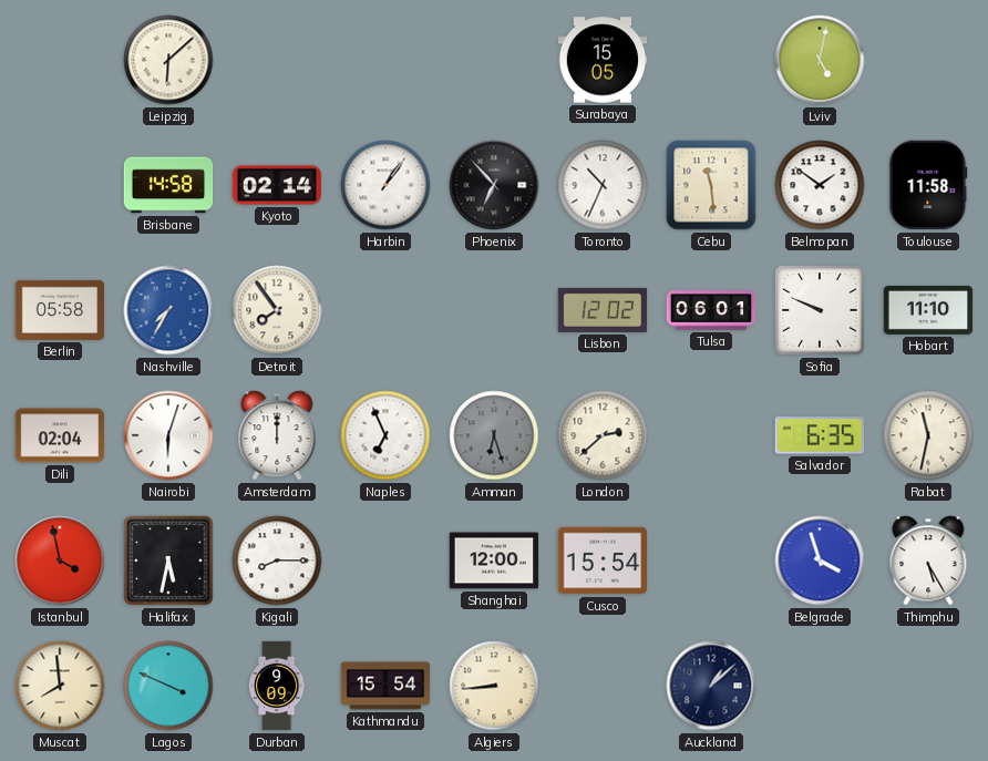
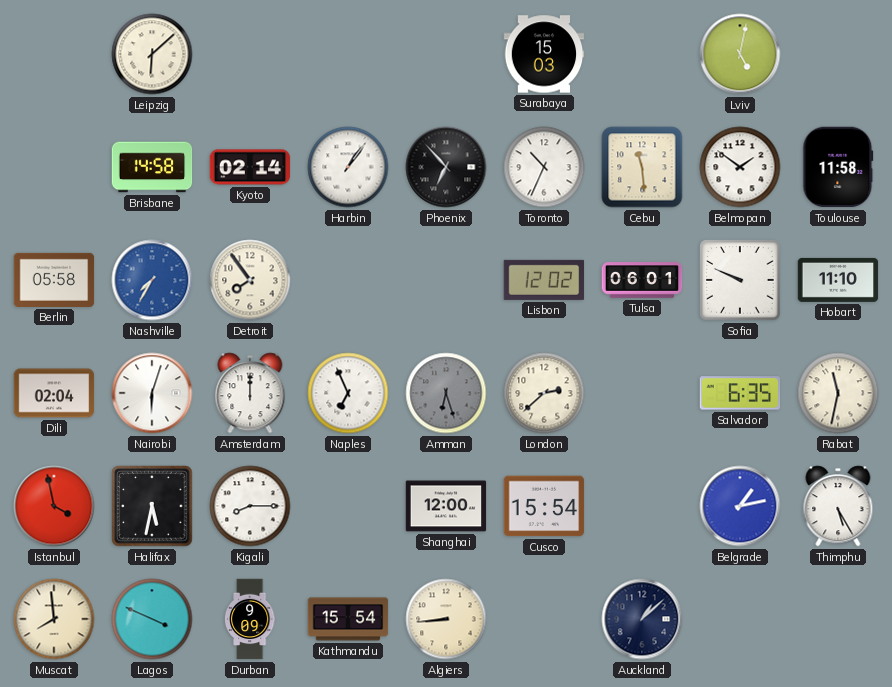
Surabaya: 15:05 -> 15:03
Belgrade: 3:57 -> 1:13
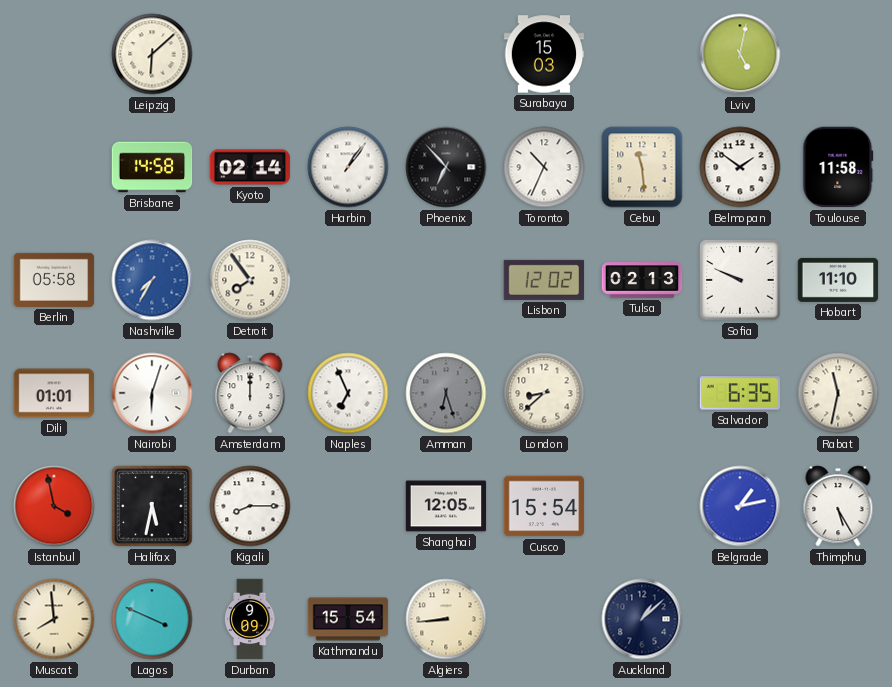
Tulsa: 06:01 -> 02:13
Dili: 02:04 -> 01:01
London: 2:38 -> 8:38
Shanghai: 12:00 -> 12:05
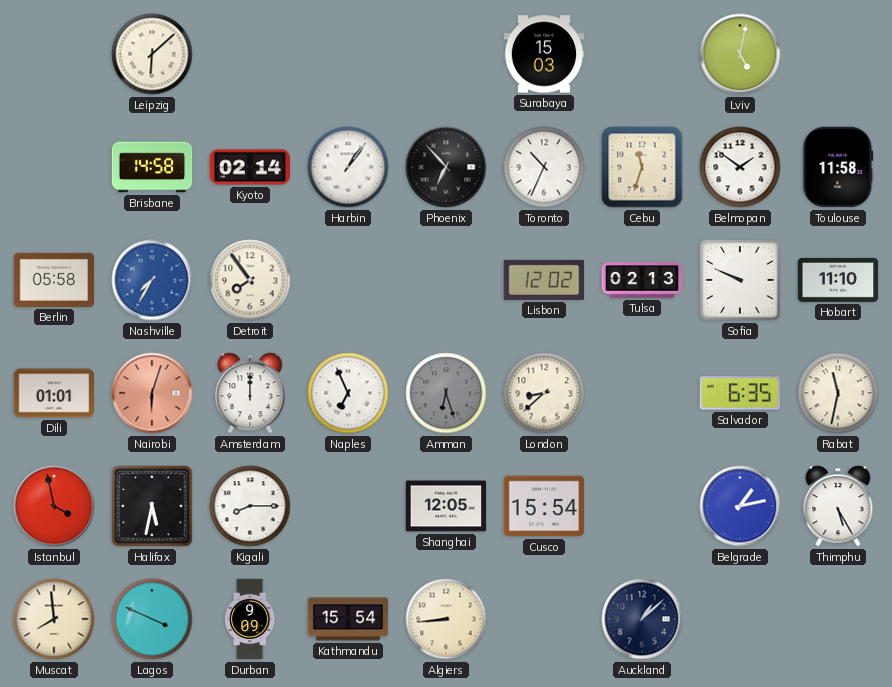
Cebu: 11:29 -> 11:33
Nairobi dial: white -> salmon
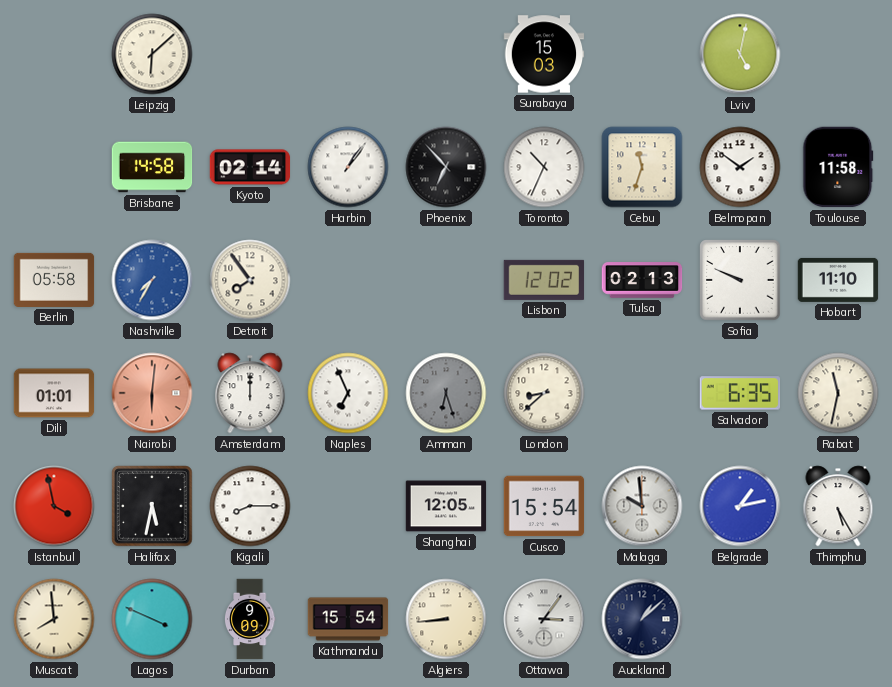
Nairobi: 6:03 -> 6:01
Malaga: none -> 9:59
Ottawa: none -> 3:06
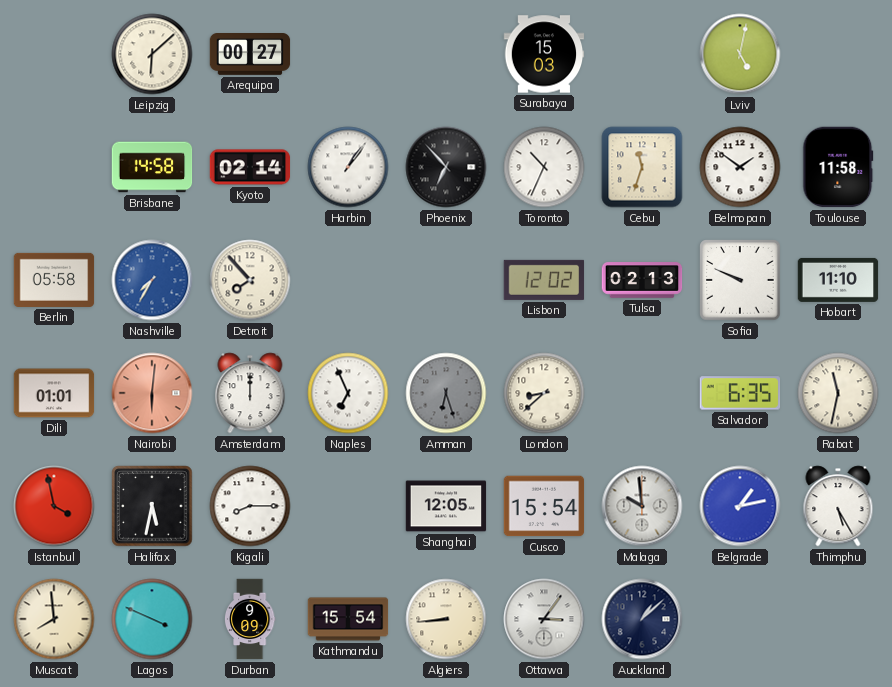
Arequipa: none -> 00:27
Detroit: 7:54 -> 7:53
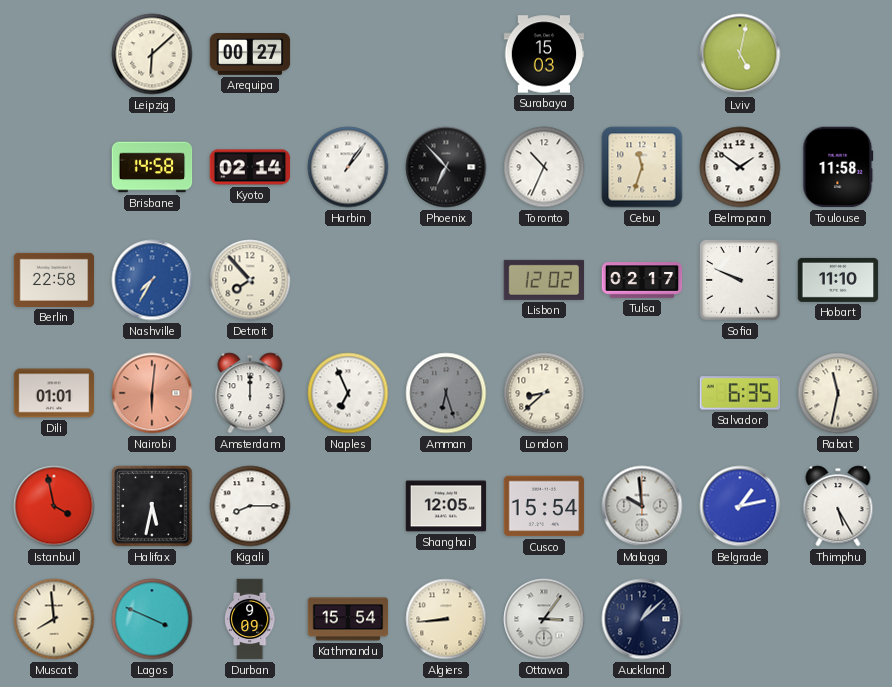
Berlin: 05:58 -> 22:58
Tulsa: 02:13 -> 02:17
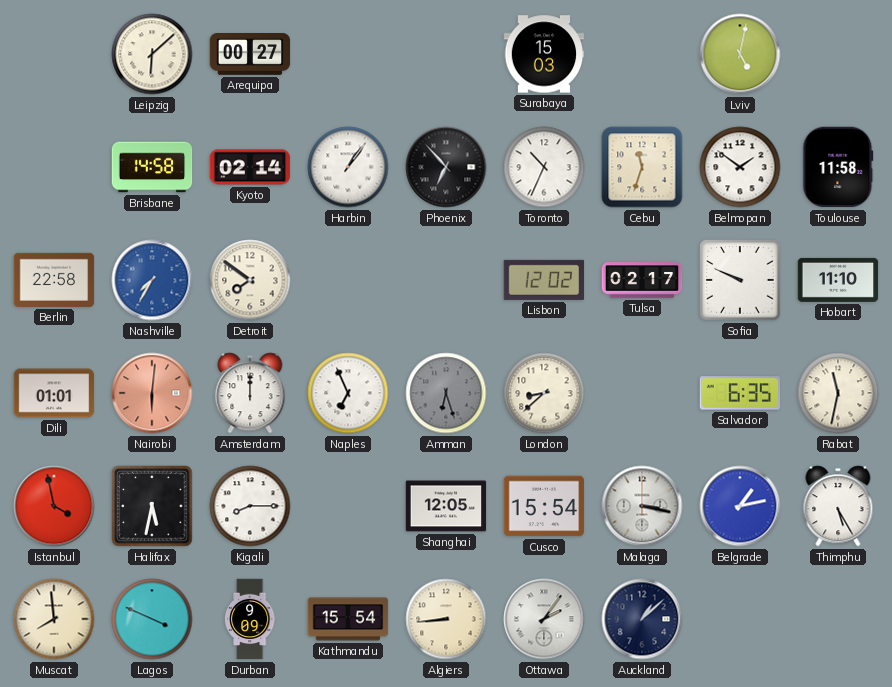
Detroit: 7:53 -> 7:51
Malaga: 9:59 -> 3:17
Ottawa: 3:06 -> 2:06
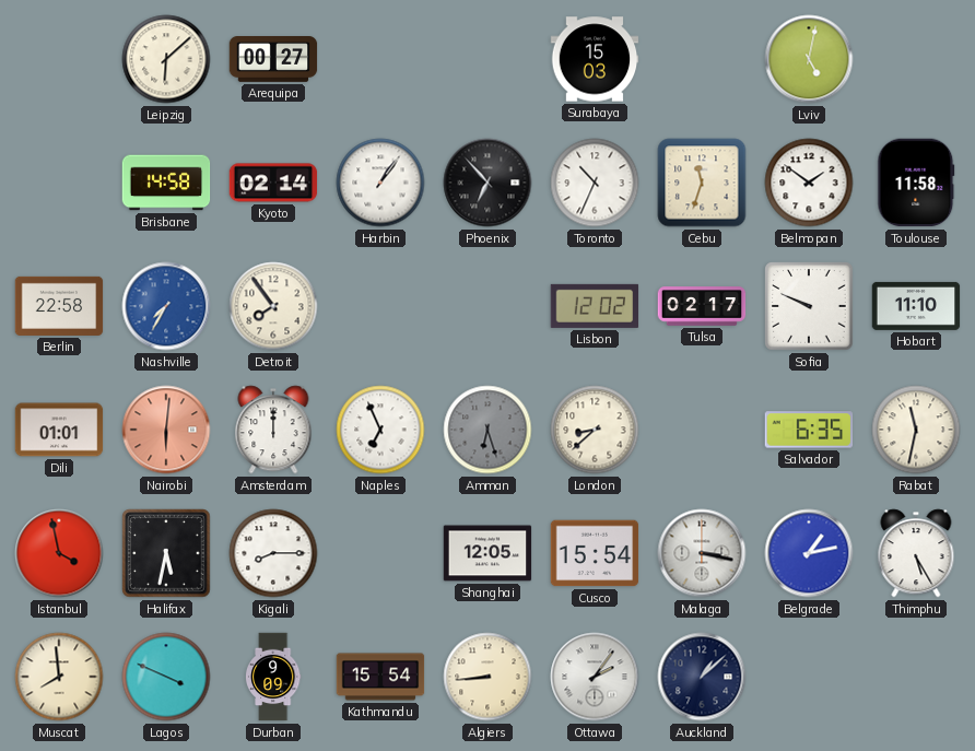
Detroit: 7:51 -> 7:54
